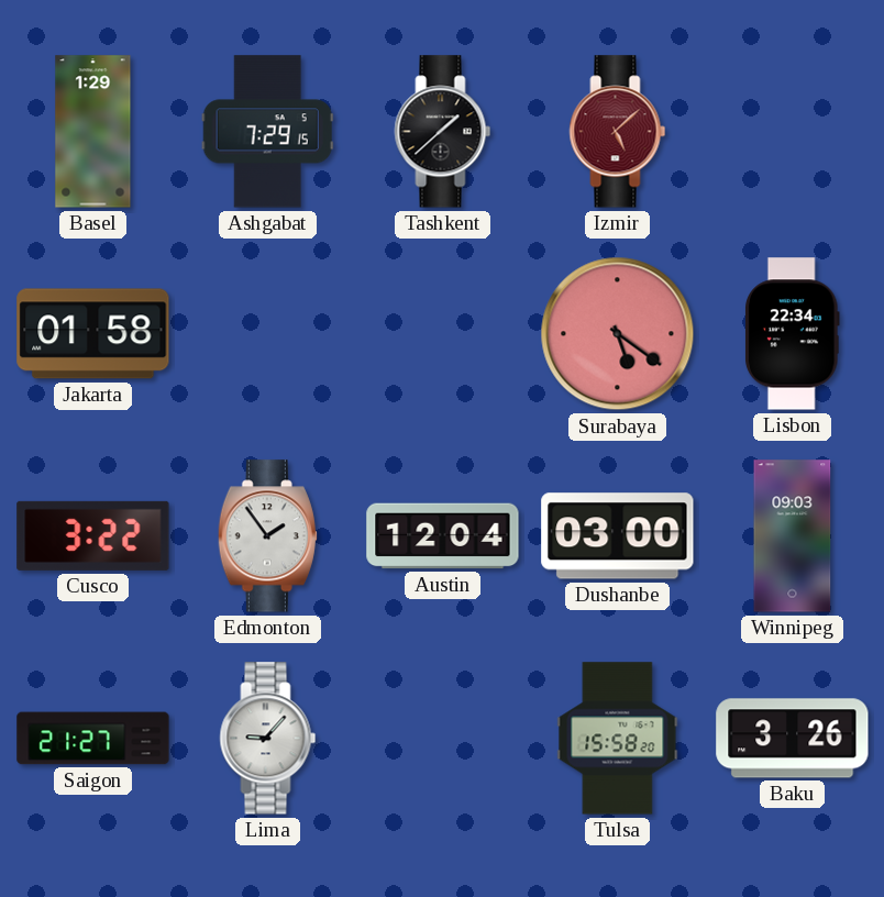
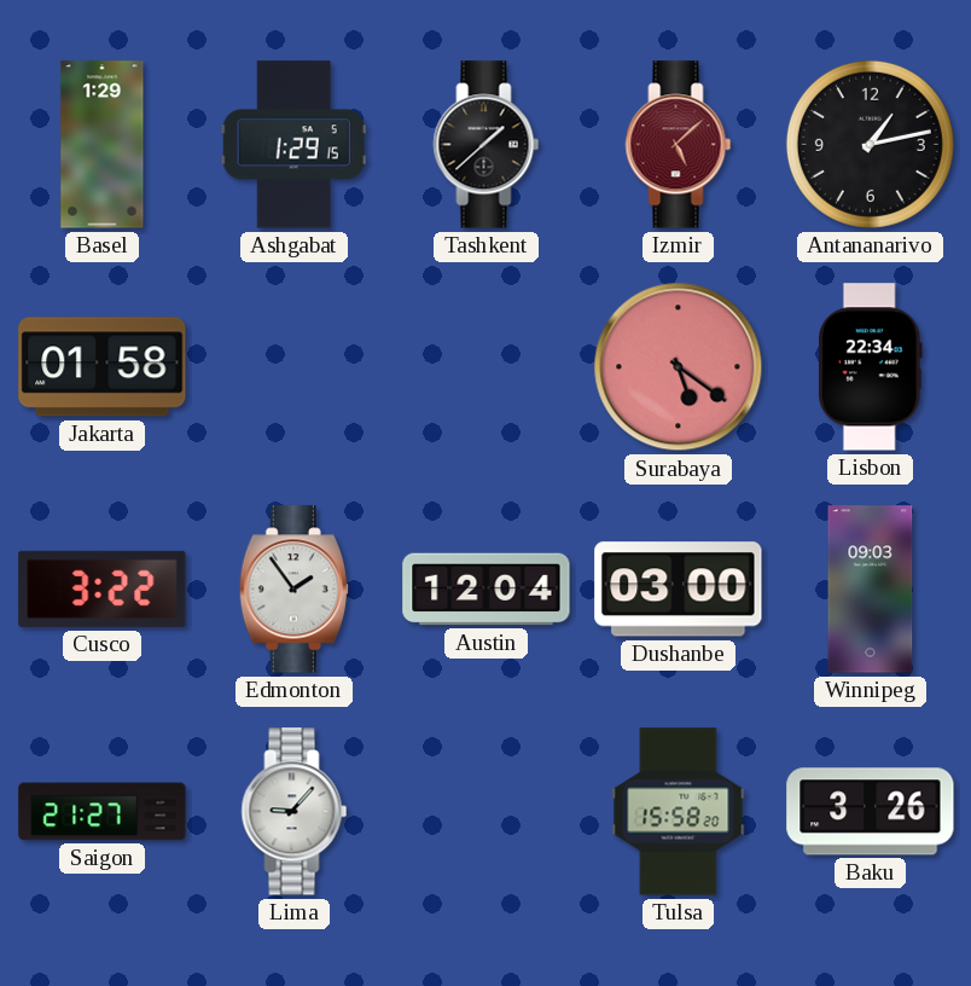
Ashgabat: 7:29 -> 1:29
Antananarivo: none -> 1:13
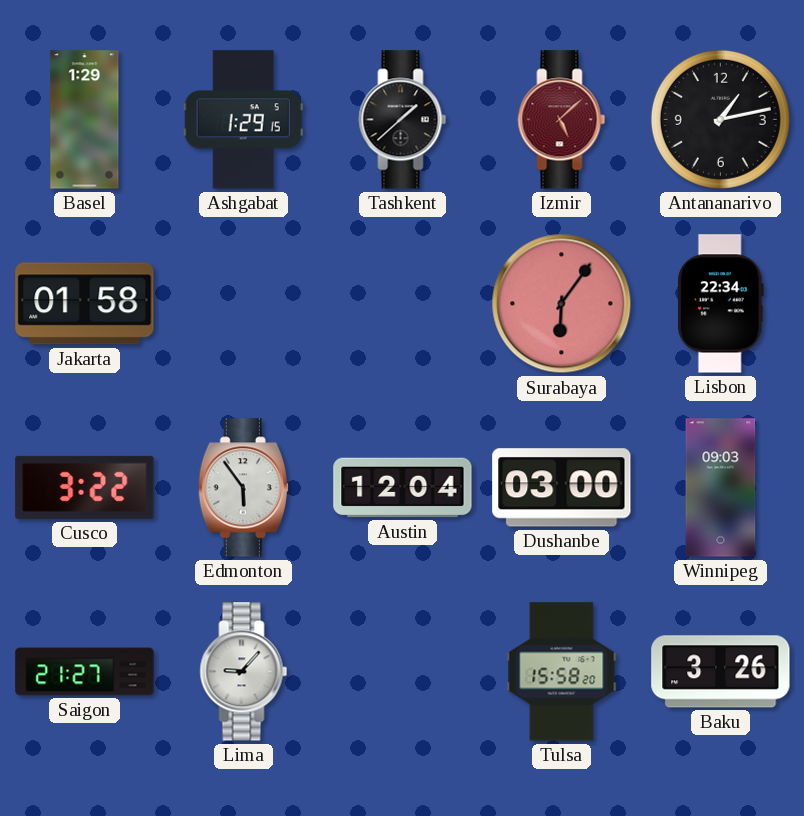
Surabaya: 5:21 -> 6:06
Edmonton: 1:54 -> 5:54
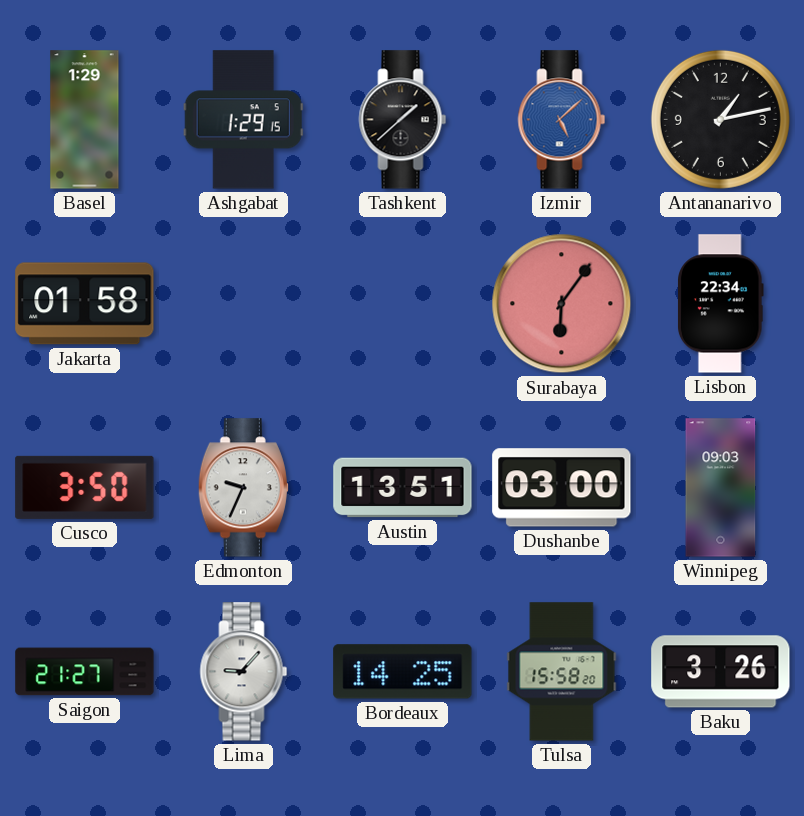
Izmir dial: burgundy -> blue
Cusco: 3:22 -> 3:50
Edmonton: 5:54 -> 9:34
Austin: 12:04 -> 13:51
Bordeaux: none -> 14:25
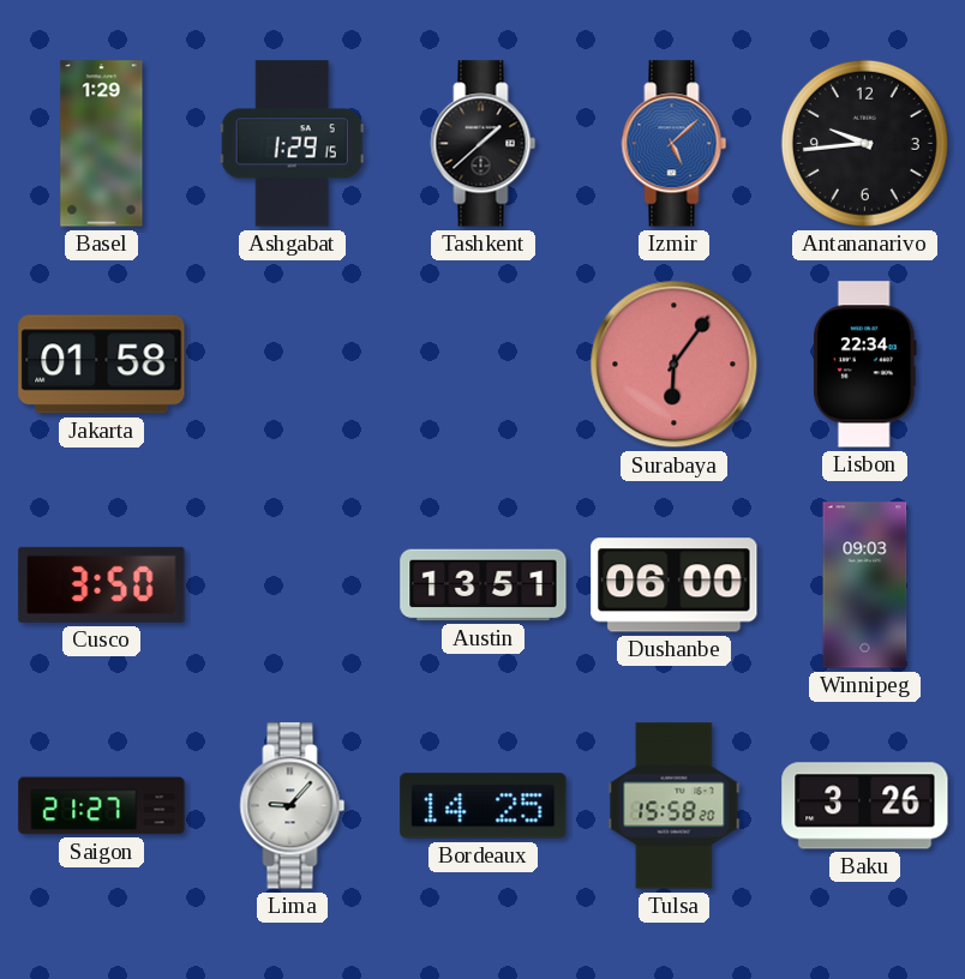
Antananarivo: 1:13 -> 9:44
Edmonton: 9:34 -> none
Dushanbe: 03:00 -> 06:00
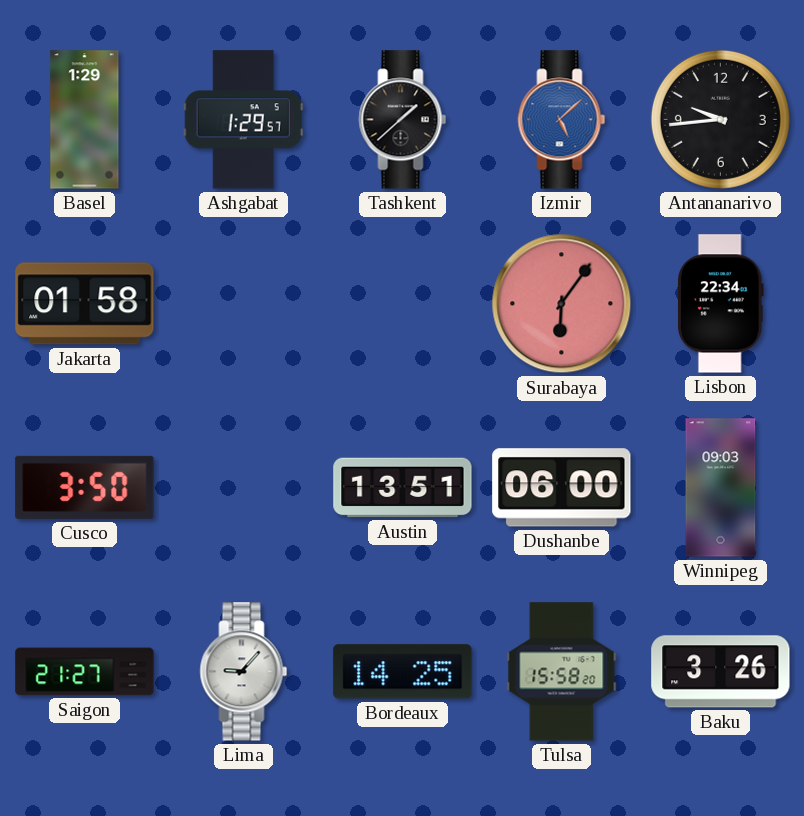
Ashgabat: 1:29:15 -> 1:29:57
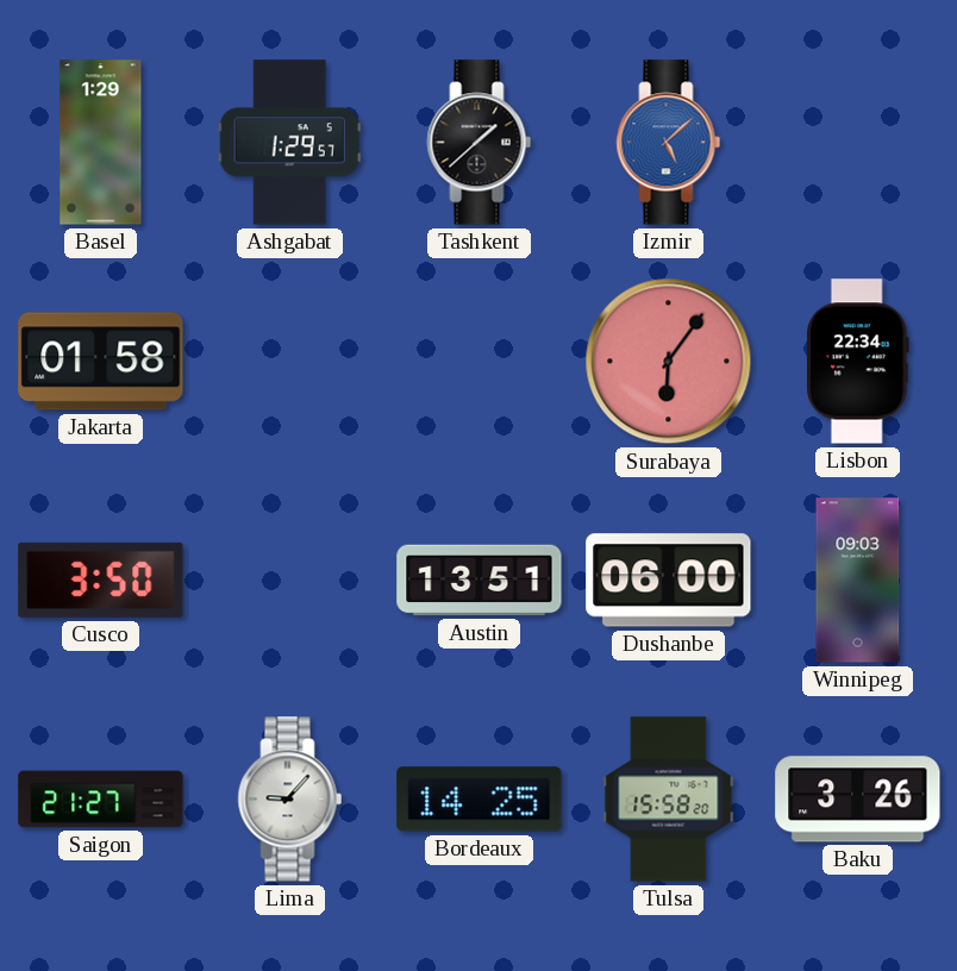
Antananarivo: 9:44 -> none
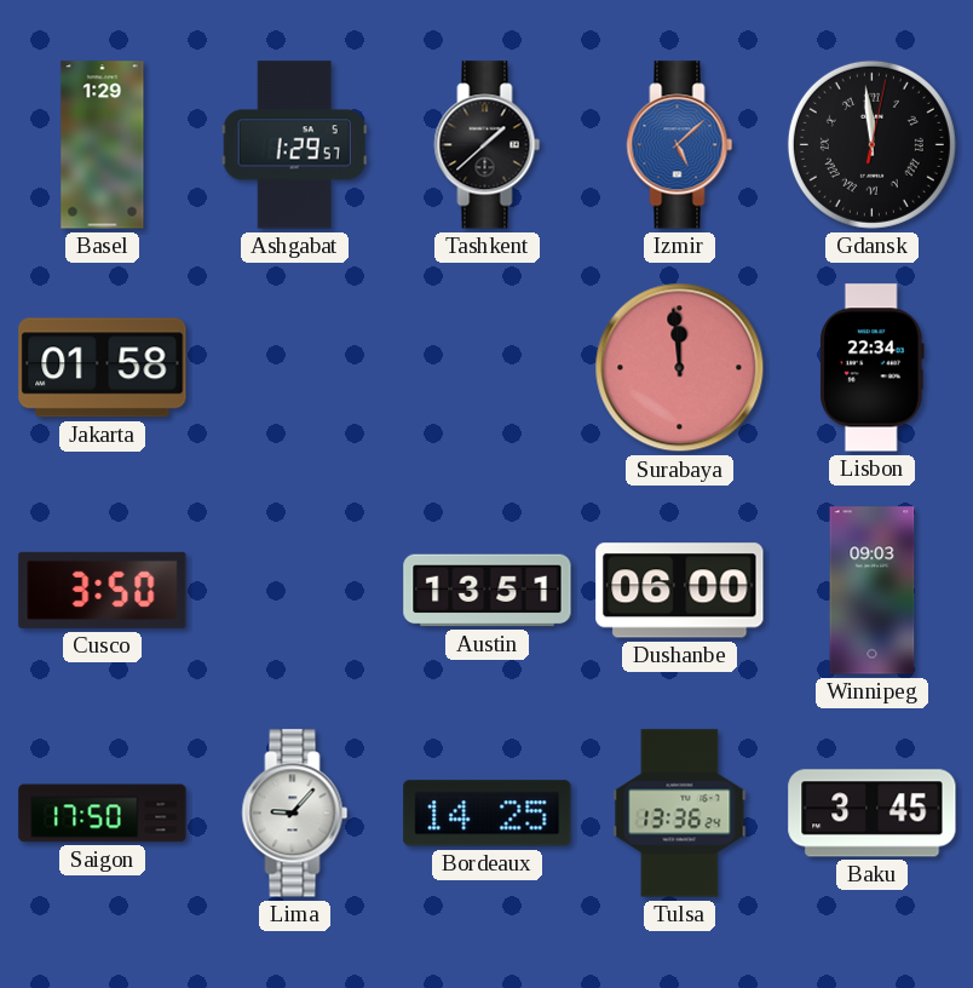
Gdansk: none -> 11:59
Surabaya: 6:06 -> 11:59
Saigon: 21:27 -> 17:50
Tulsa: 15:58 -> 13:36
Baku: 3:26 -> 3:45
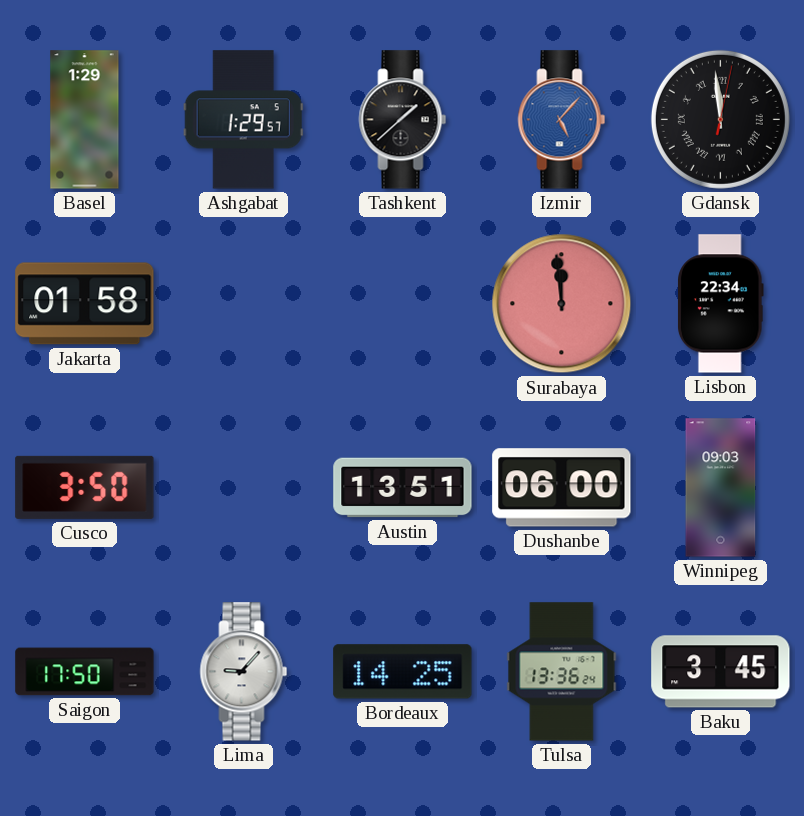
Izmir: 5:08 -> 5:07
